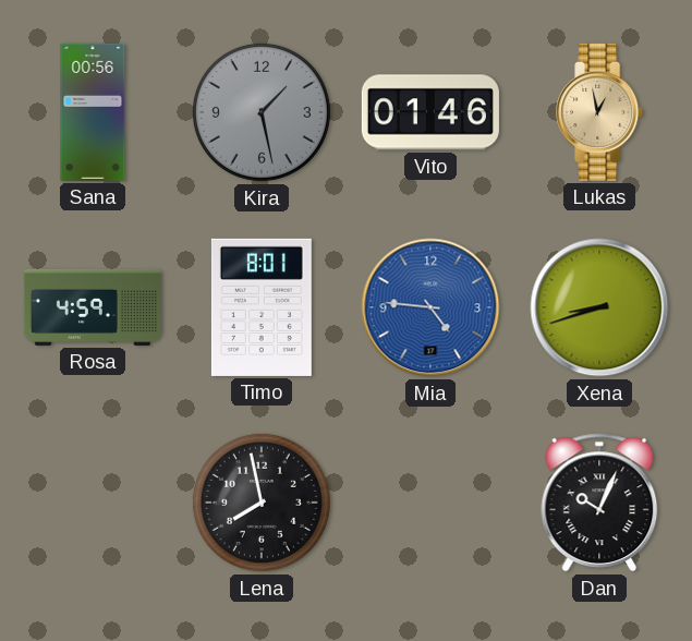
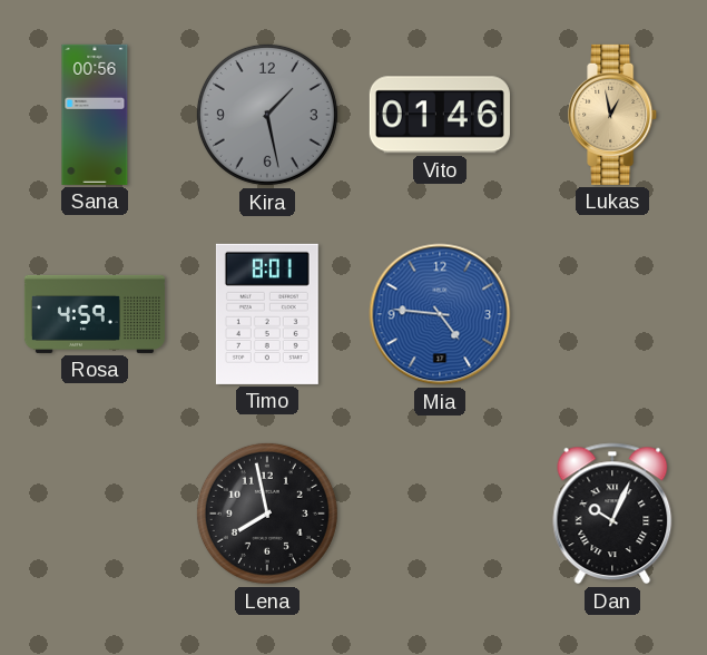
Xena: 8:42 -> none
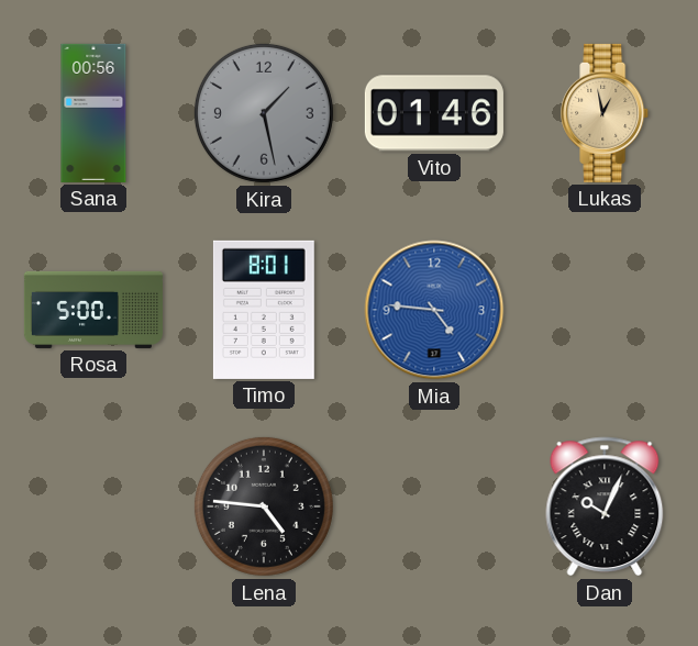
Rosa: 4:59 -> 5:00
Lena: 7:58 -> 4:46
